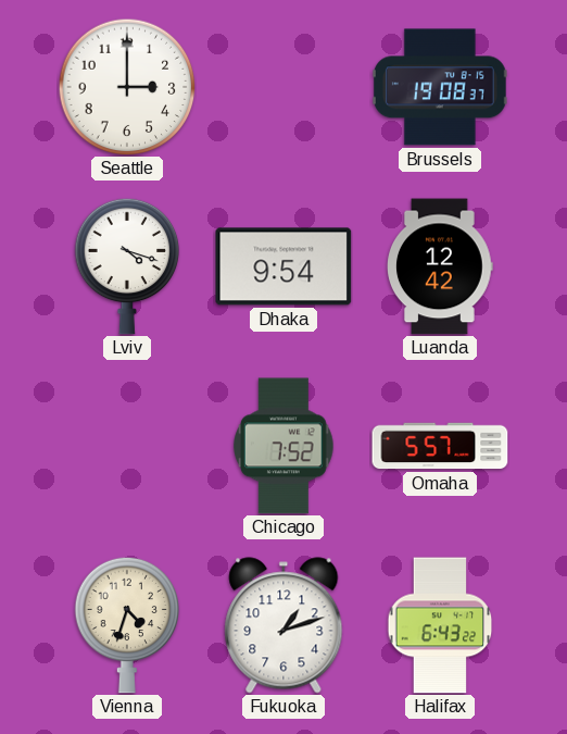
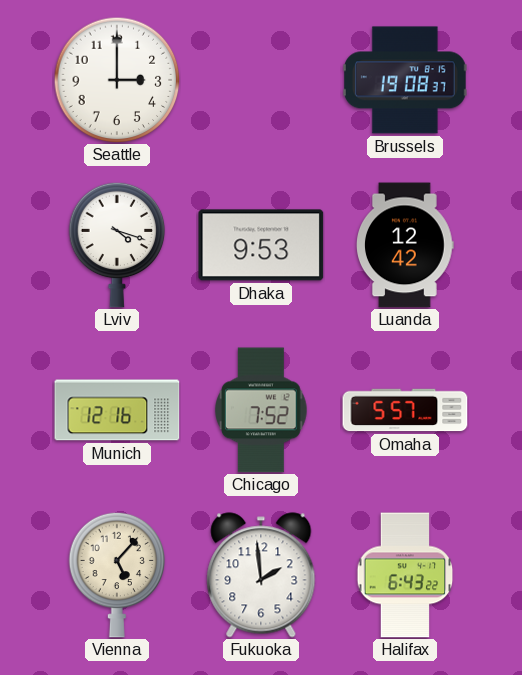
Dhaka: 9:54 -> 9:53
Munich: none -> 12:16
Vienna: 4:33 -> 5:07
Fukuoka: 1:12 -> 1:59
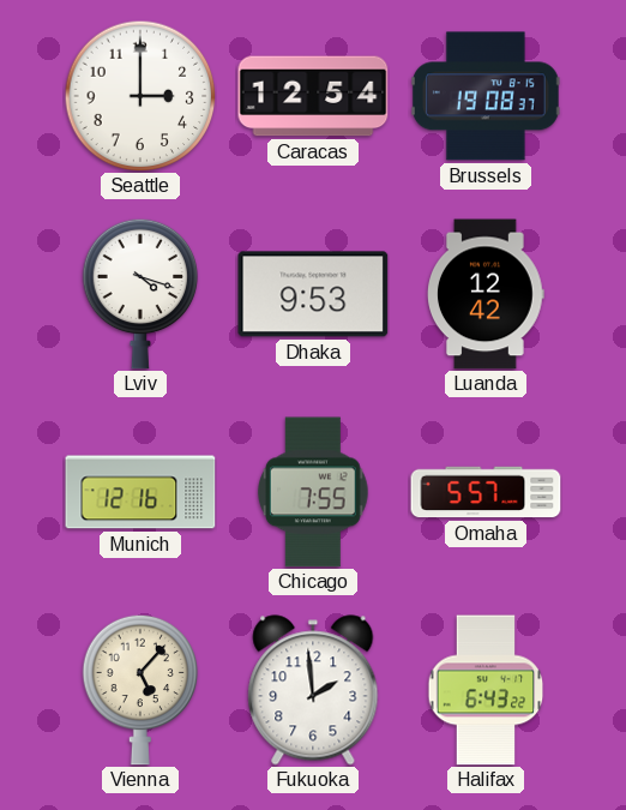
Caracas: none -> 12:54
Chicago: 7:52 -> 7:55
